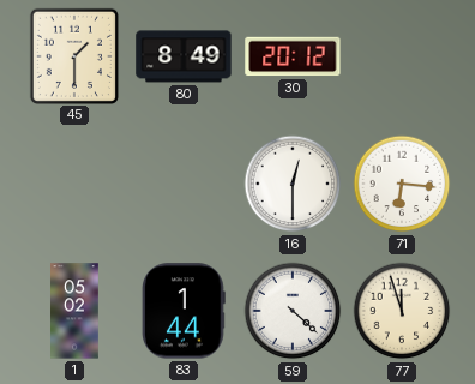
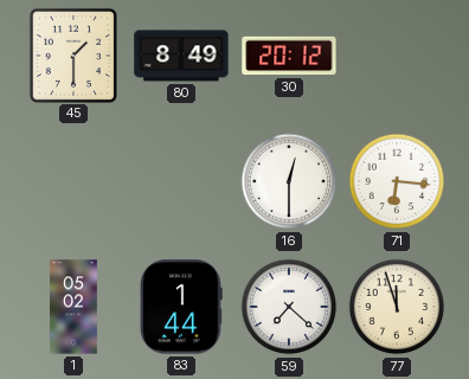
59: 4:22 -> 7:22
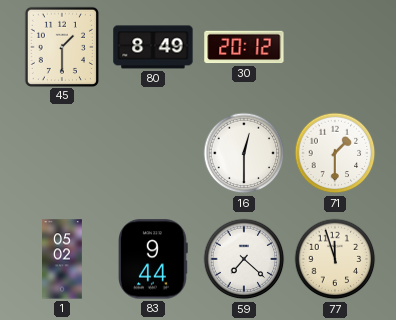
71: 6:16 -> 1:30
83: 1:44 -> 9:44
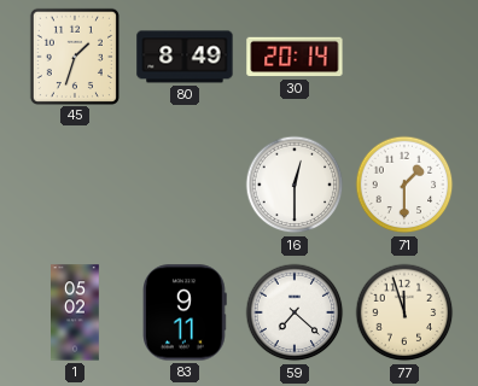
45: 1:30 -> 1:33
30: 20:12 -> 20:14
83: 9:44 -> 9:11
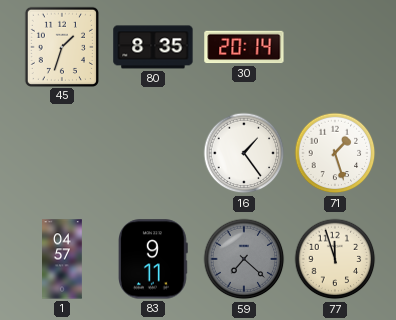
80: 8:49 -> 8:35
16: 12:30 -> 1:24
71: 1:30 -> 1:27
1: 05:02 -> 04:57
59 dial: white -> grey
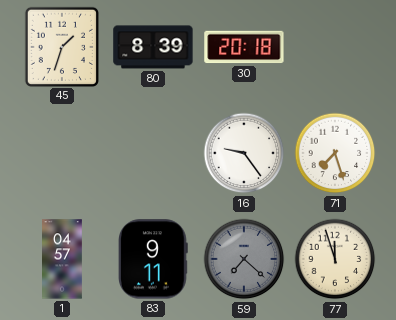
80: 8:35 -> 8:39
30: 20:14 -> 20:18
16: 1:24 -> 9:24
71: 1:27 -> 7:27
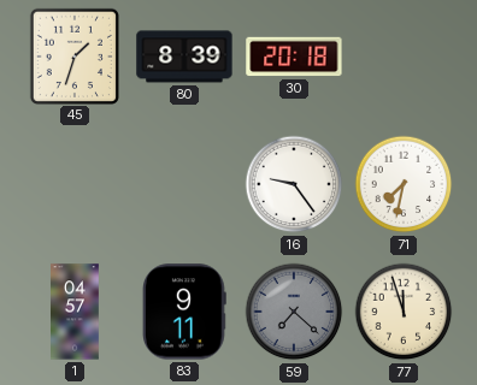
71: 7:27 -> 7:32
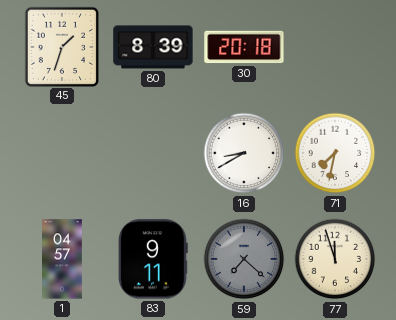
16: 9:24 -> 8:40
